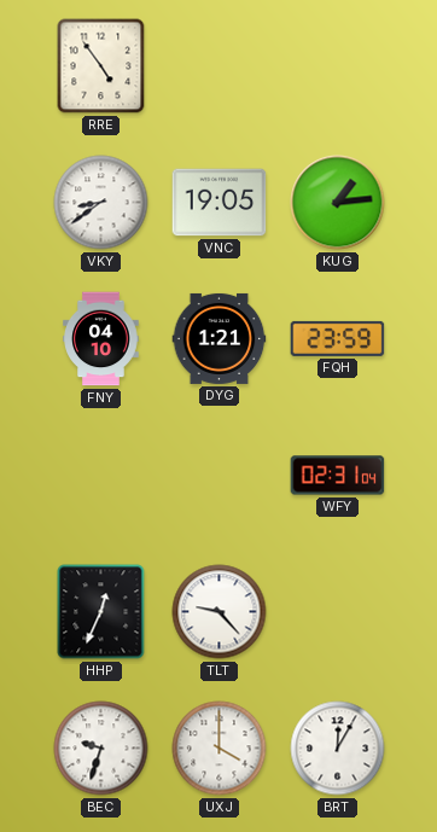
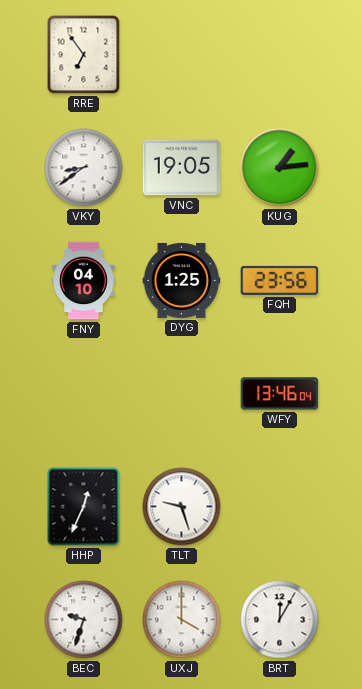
RRE: 4:54 -> 6:54
DYG: 1:21 -> 1:25
FQH: 23:59 -> 23:56
WFY: 02:31 -> 13:46
TLT: 9:23 -> 9:27
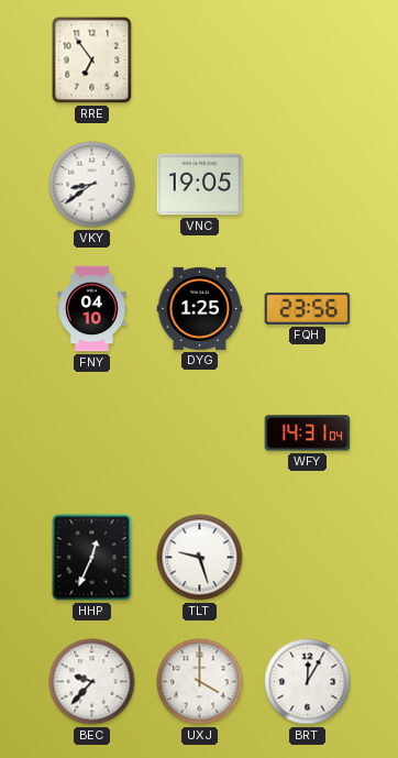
KUG: 1:14 -> none
WFY: 13:46 -> 14:31
BEC: 9:33 -> 9:37
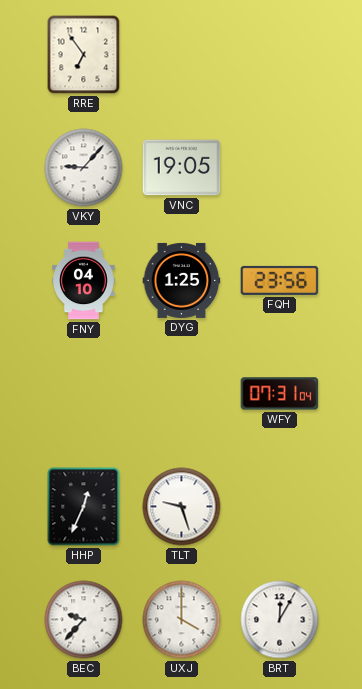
VKY: 8:39 -> 9:07
WFY: 14:31 -> 07:31
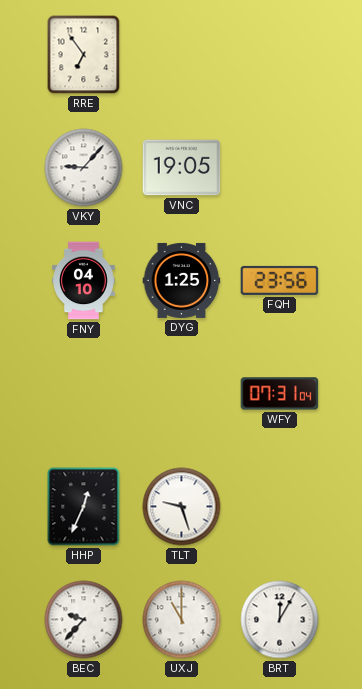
UXJ: 4:00 -> 11:00
